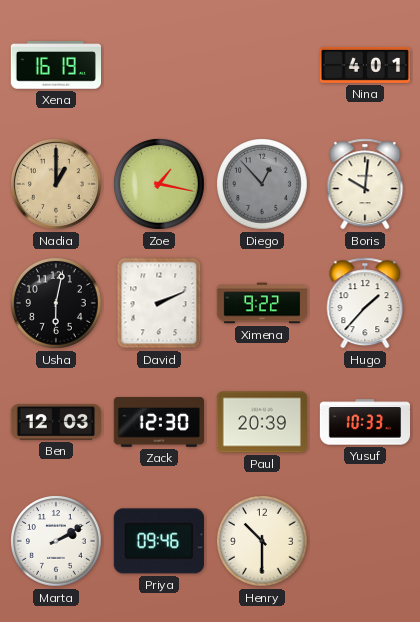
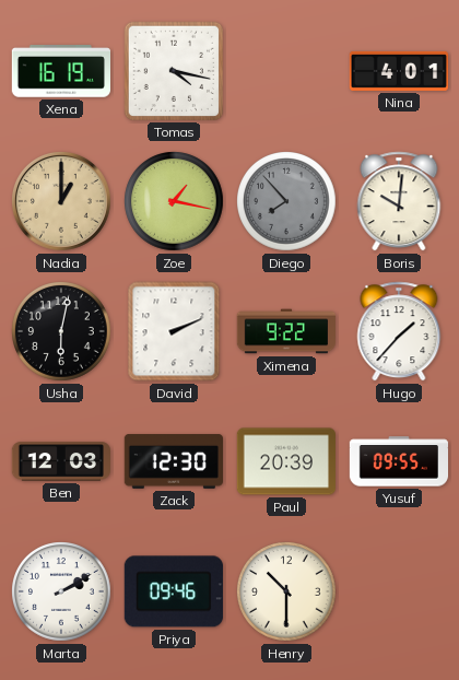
Tomas: none -> 4:17
Diego: 12:53 -> 7:53
Yusuf: 10:33 -> 09:55
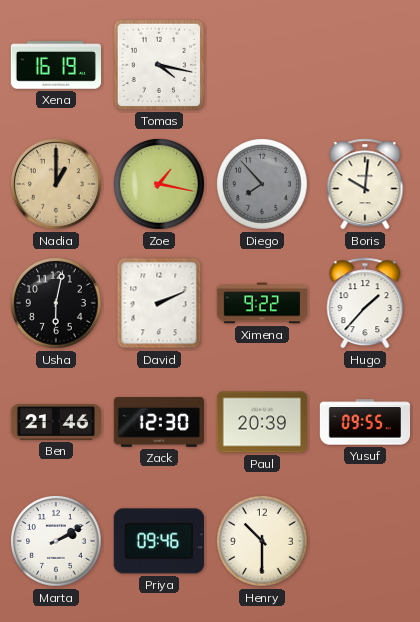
Nina: 4:01 -> none
Ben: 12:03 -> 21:46
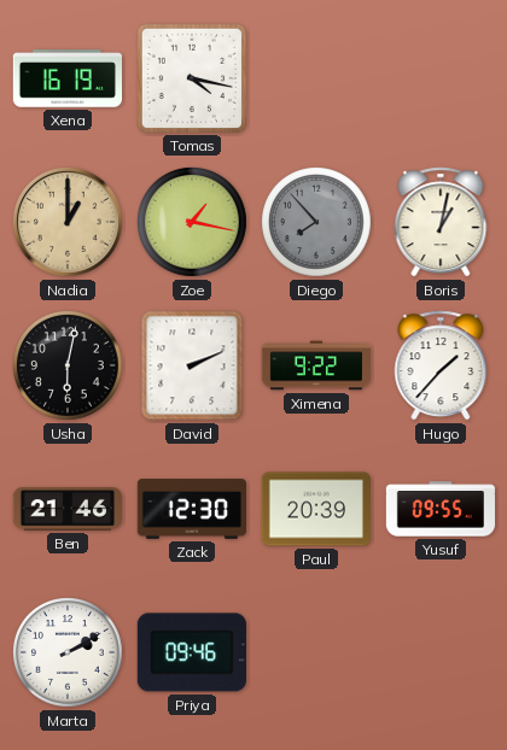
Boris: 10:01 -> 1:02
Henry: 10:30 -> none
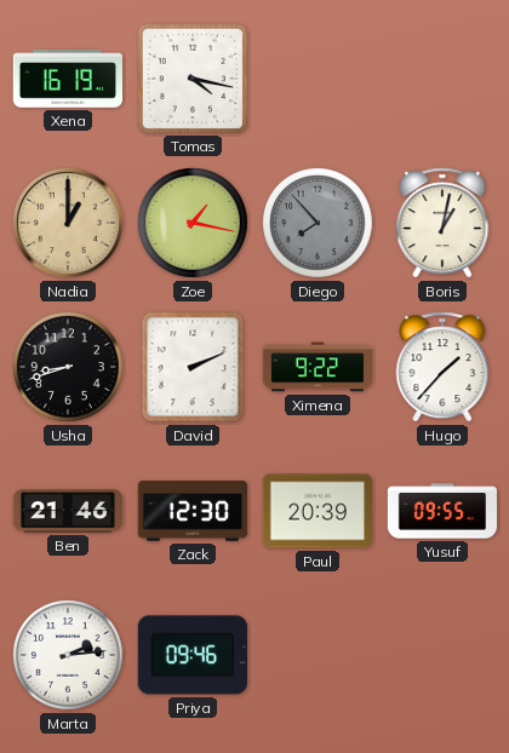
Usha: 6:02 -> 8:42
Marta: 2:10 -> 2:14
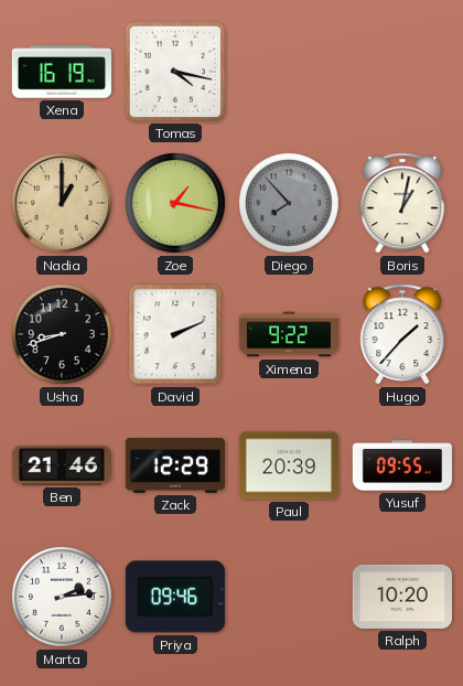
Zack: 12:30 -> 12:29
Ralph: none -> 10:20
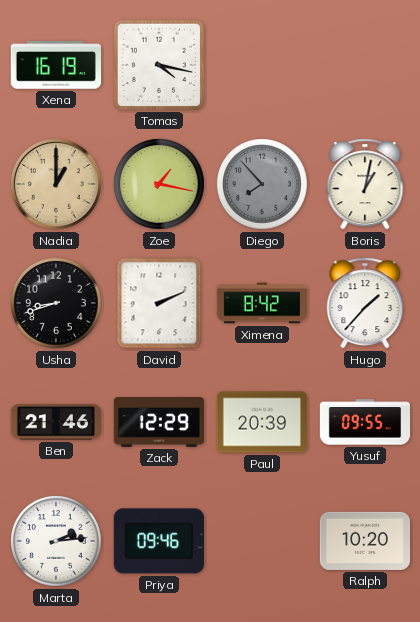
Ximena: 9:22 -> 8:42
